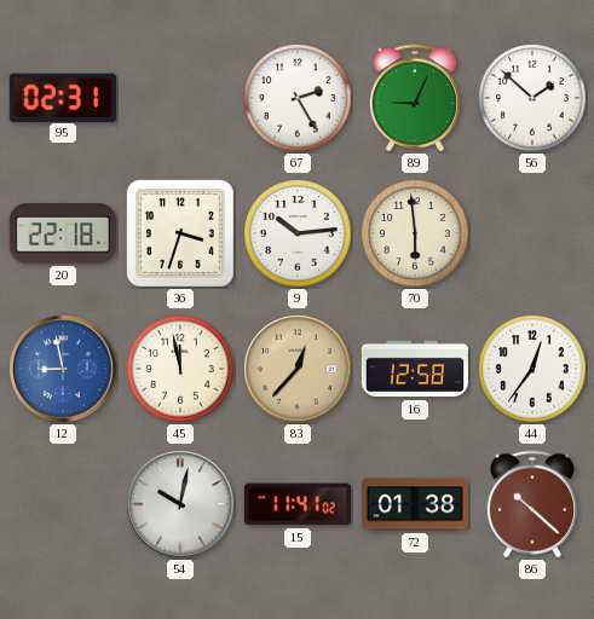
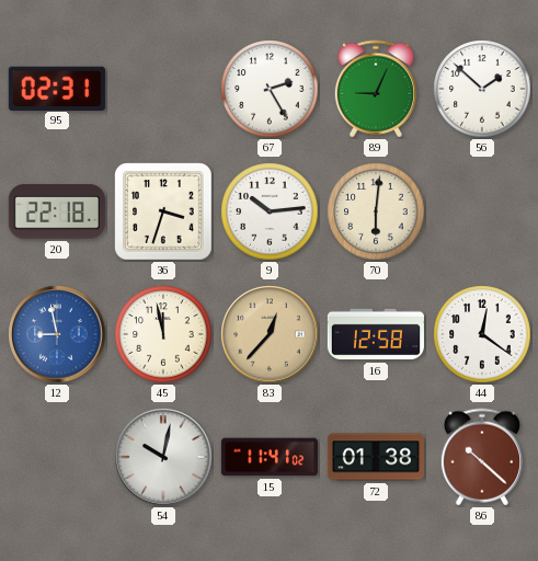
70: 5:59 -> 6:01
44: 12:36 -> 12:21
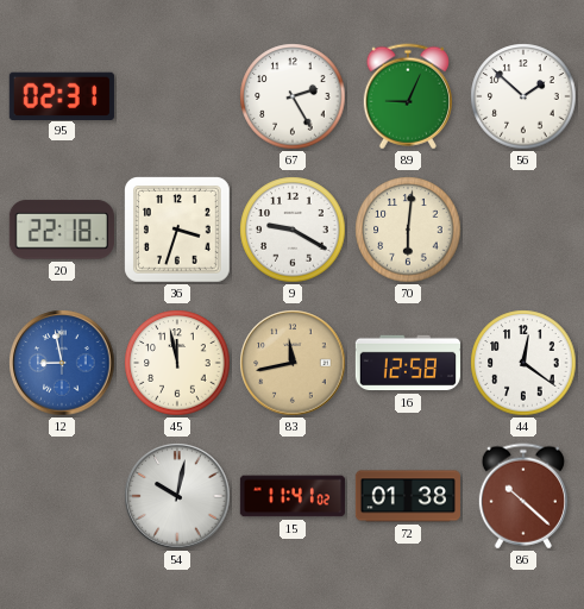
9: 10:14 -> 9:20
83: 12:37 -> 11:43
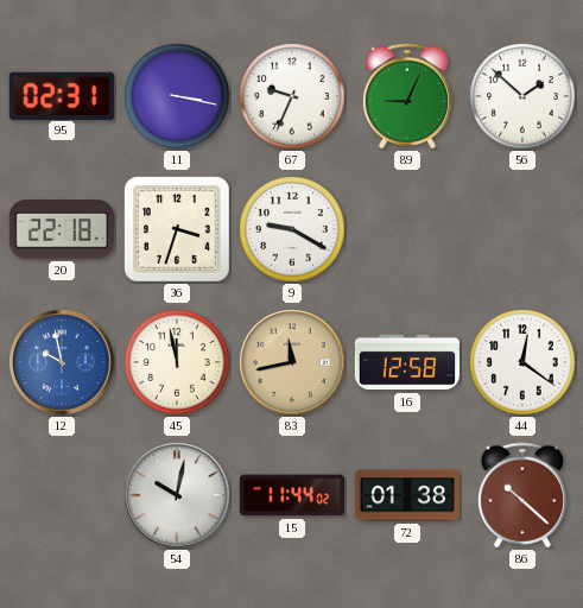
11: none -> 3:17
67: 2:25 -> 9:34
70: 6:01 -> none
12: 8:58 -> 9:58
15: 11:41 -> 11:44
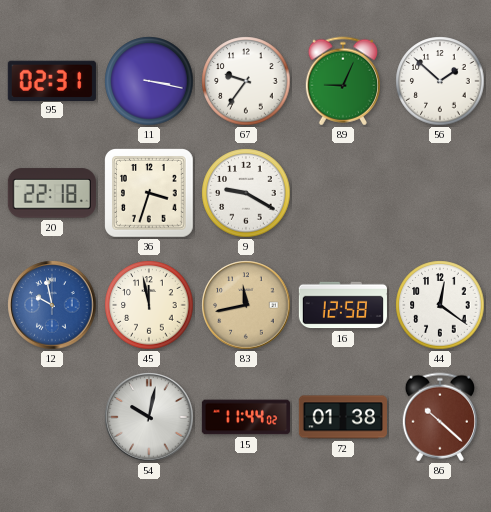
67: 9:34 -> 9:36
